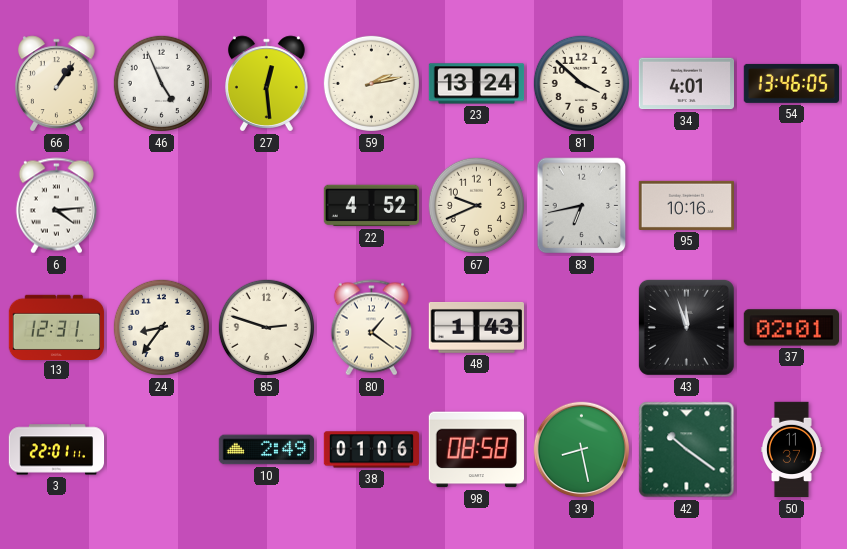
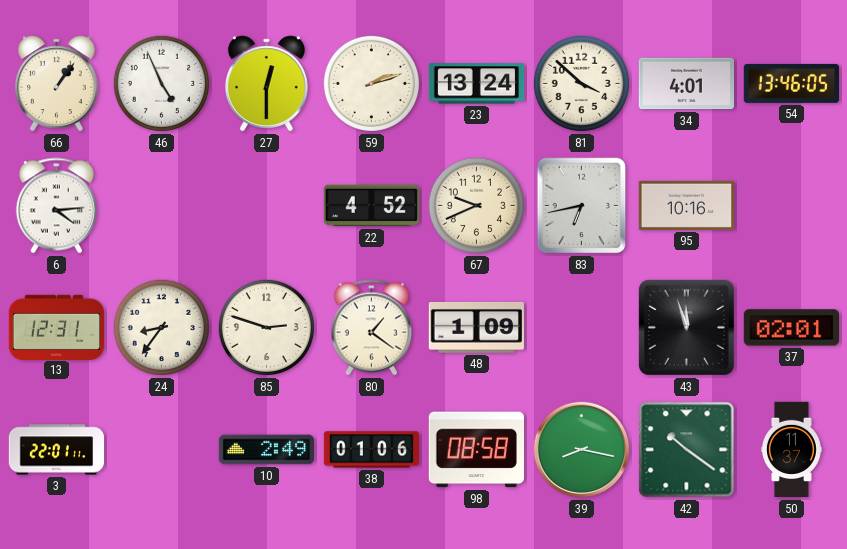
27: 12:29 -> 12:30
59: 2:13 -> 2:12
48: 1:43 -> 1:09
39: 8:28 -> 8:17
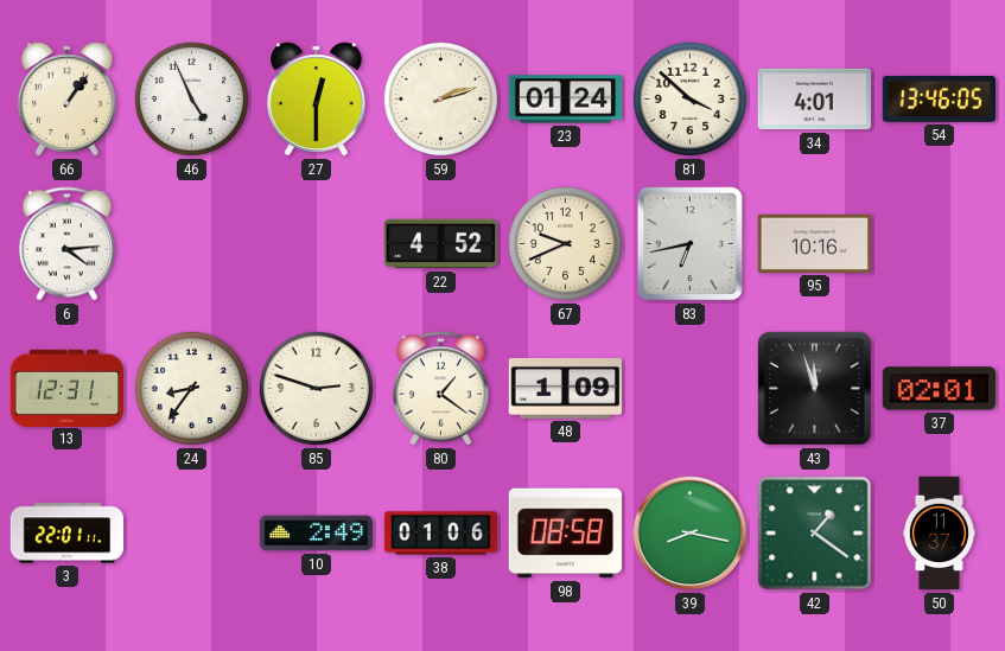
23: 13:24 -> 01:24
42: 10:21 -> 1:21
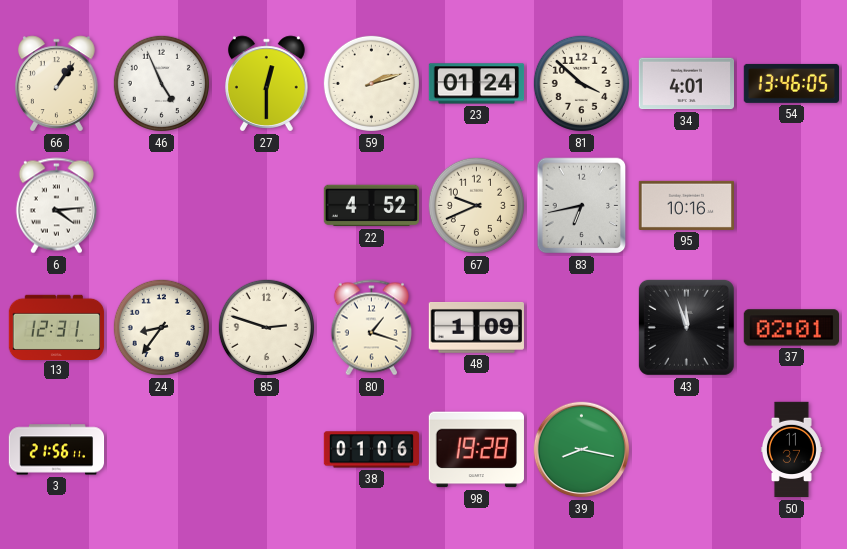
80: 1:21 -> 1:18
3: 22:01 -> 21:56
10: 2:49 -> none
98: 08:58 -> 19:28
42: 1:21 -> none
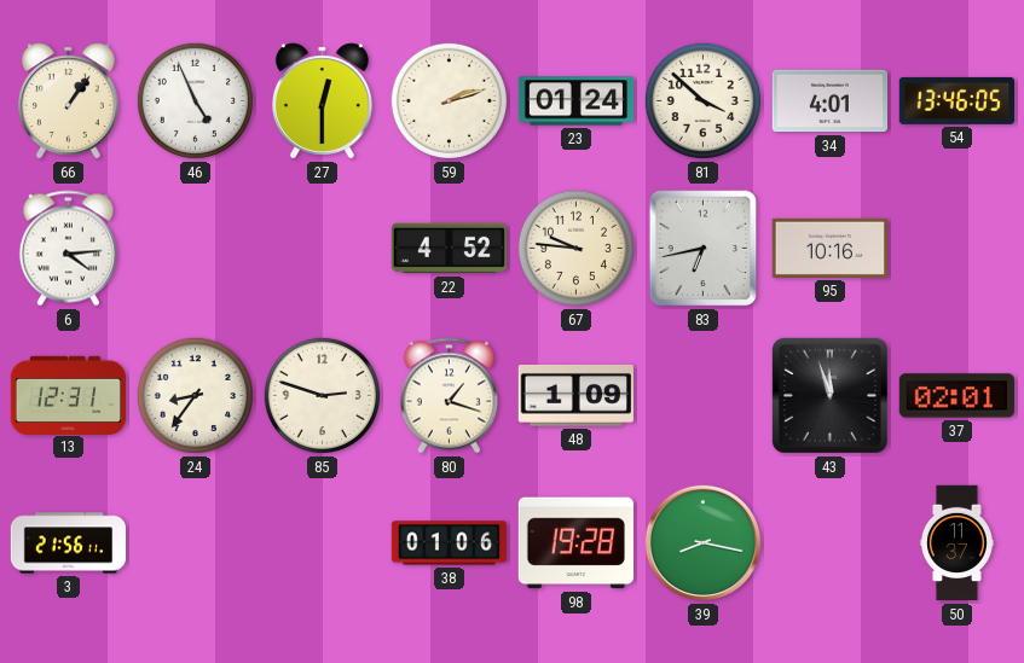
67: 9:41 -> 9:46
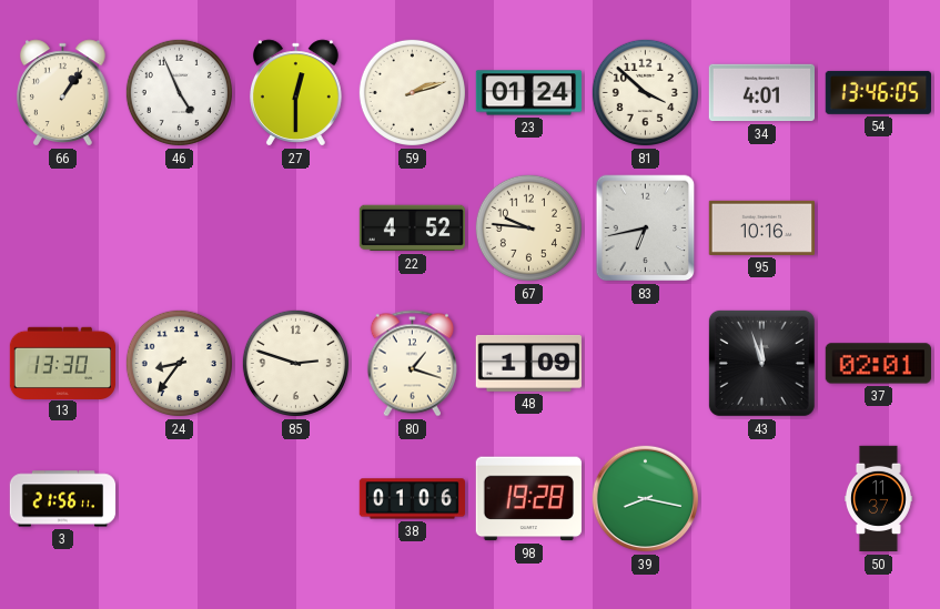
6: 4:14 -> none
13: 12:31 -> 13:30
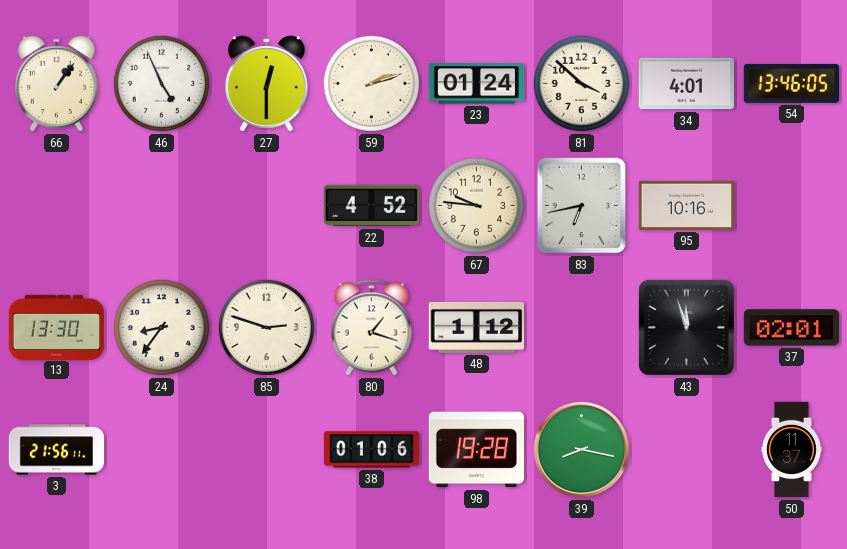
48: 1:09 -> 1:12
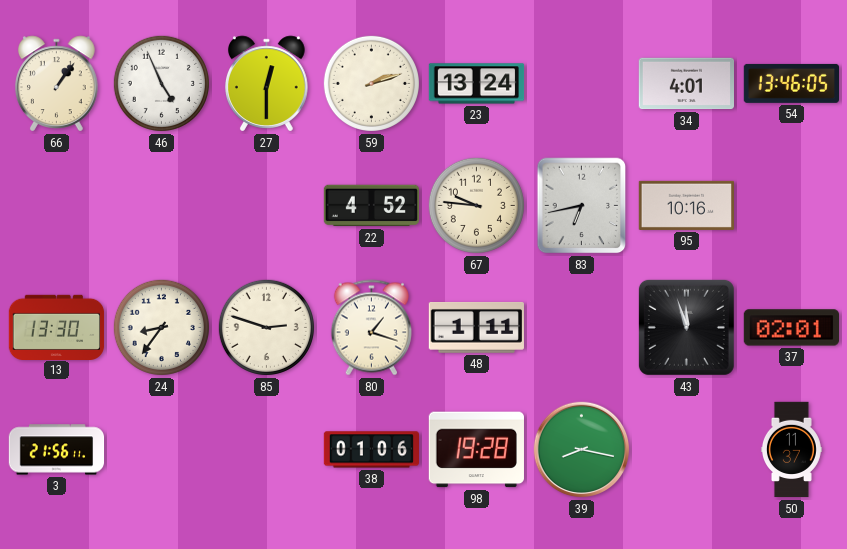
23: 01:24 -> 13:24
81: 3:52 -> none
48: 1:12 -> 1:11
